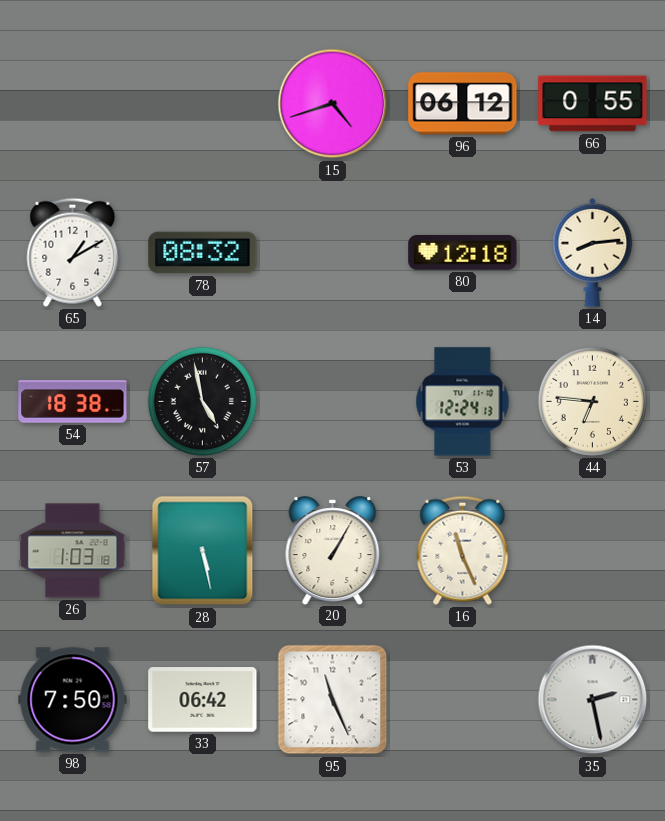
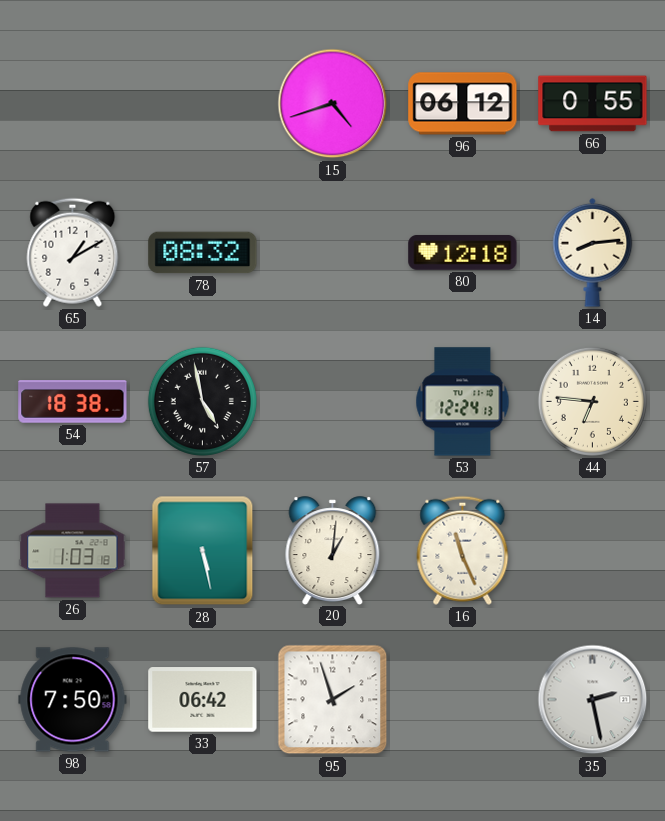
20: 1:05 -> 1:01
95: 11:26 -> 1:57
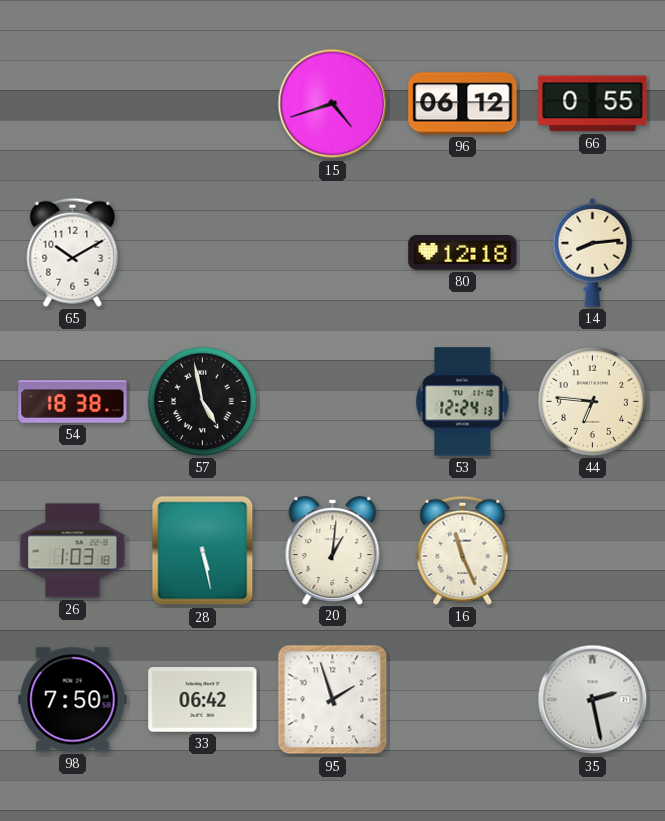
65: 1:10 -> 10:10
78: 08:32 -> none
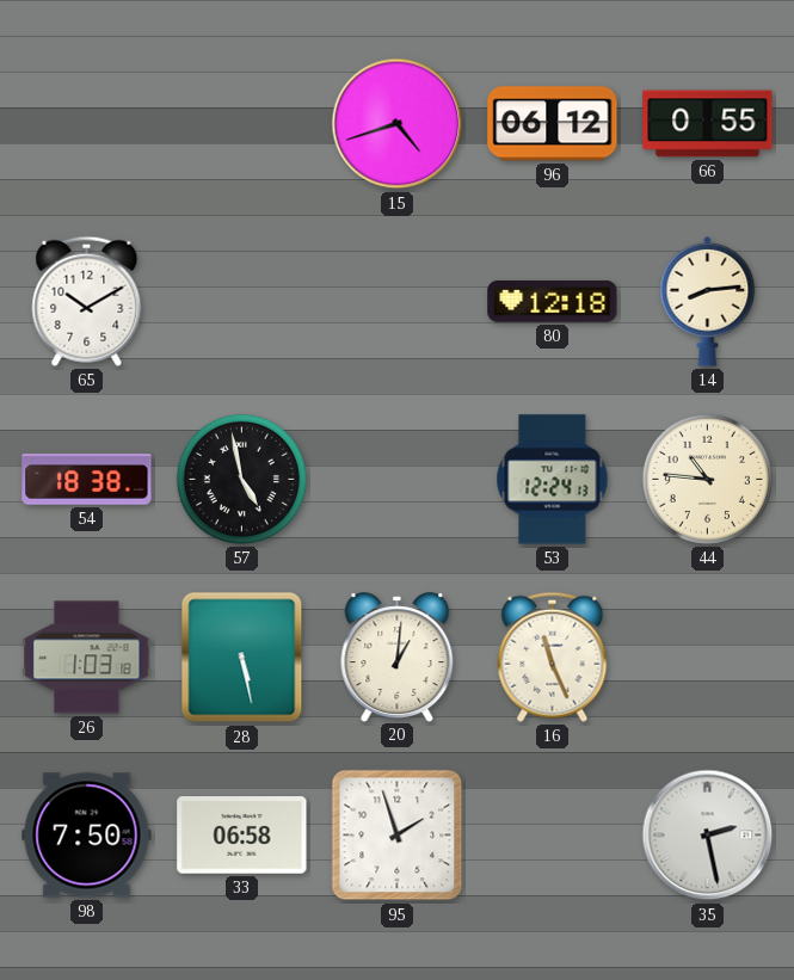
44: 6:46 -> 10:46
33: 06:42 -> 06:58
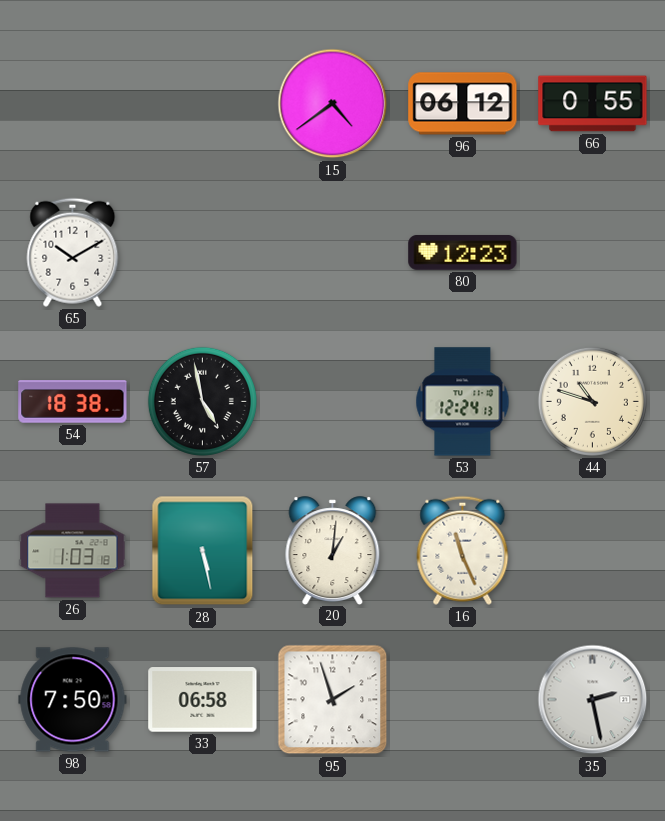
15: 4:42 -> 4:39
80: 12:18 -> 12:23
14: 8:14 -> none
44: 10:46 -> 10:48
